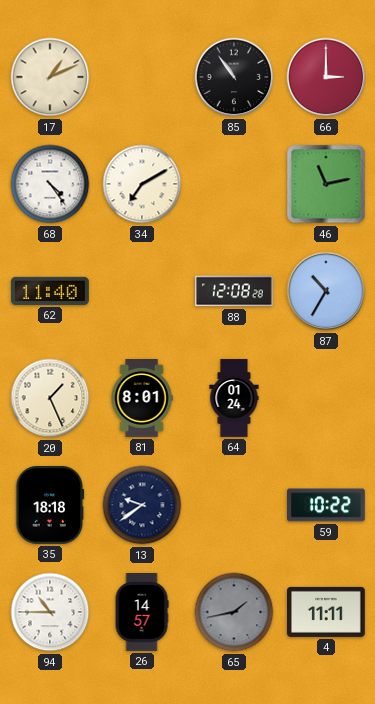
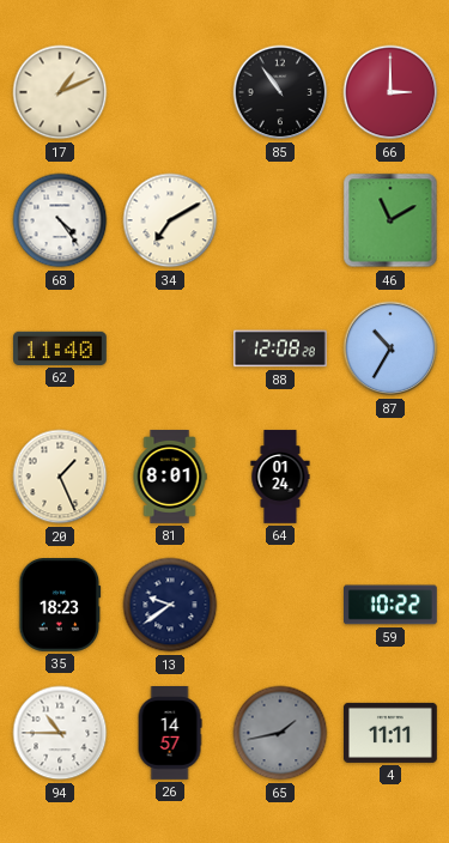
46: 11:13 -> 11:10
35: 18:18 -> 18:23
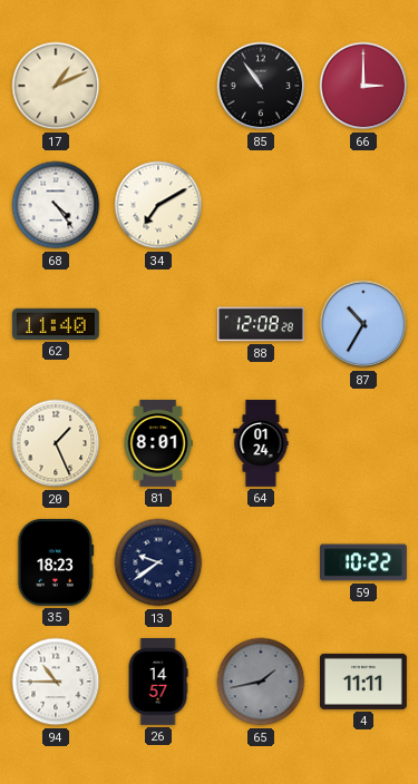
46: 11:10 -> none
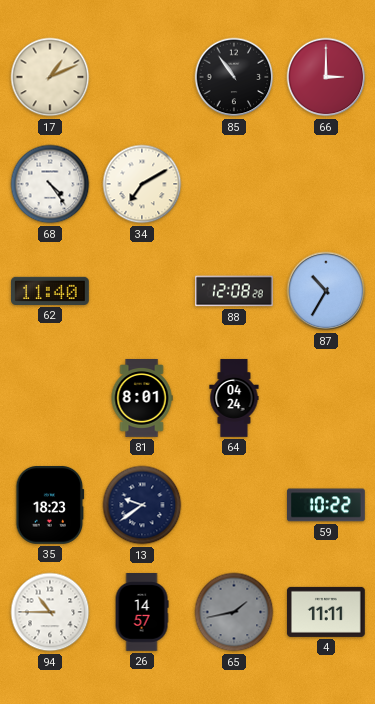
20: 1:26 -> none
64: 01:24 -> 04:24
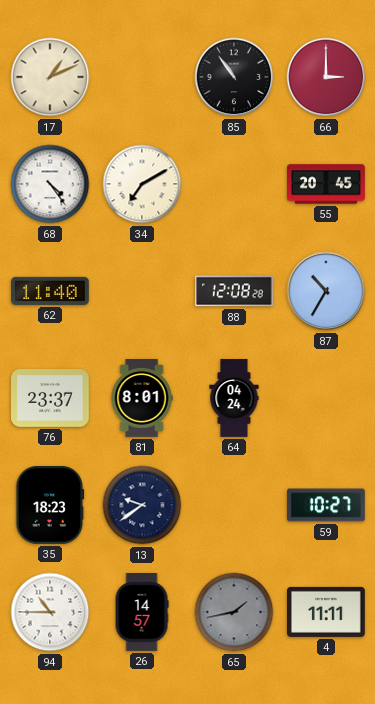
55: none -> 20:45
76: none -> 23:37
59: 10:22 -> 10:27
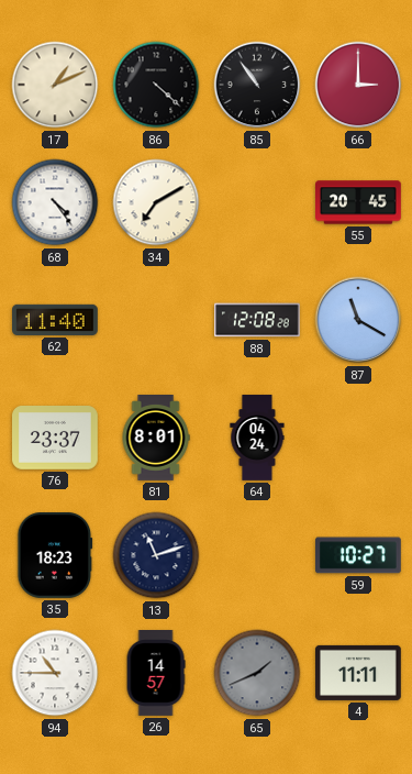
86: none -> 4:22
87: 10:35 -> 11:20
13: 9:39 -> 11:12
65: 1:43 -> 1:41
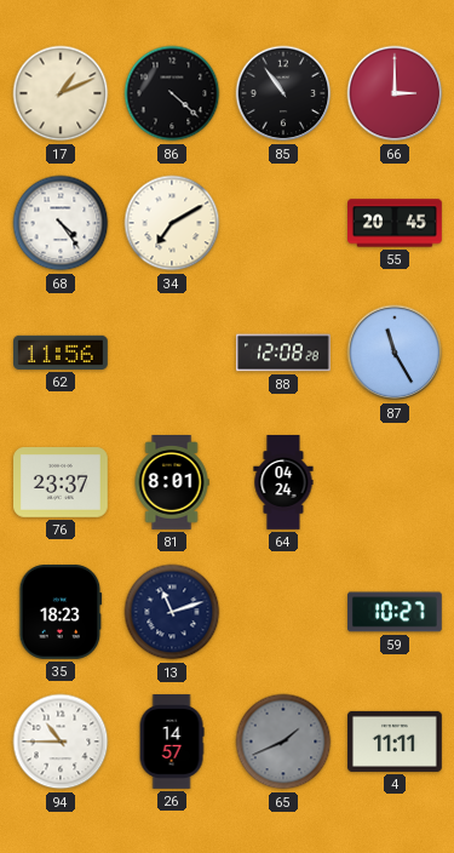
62: 11:40 -> 11:56
87: 11:20 -> 11:25
